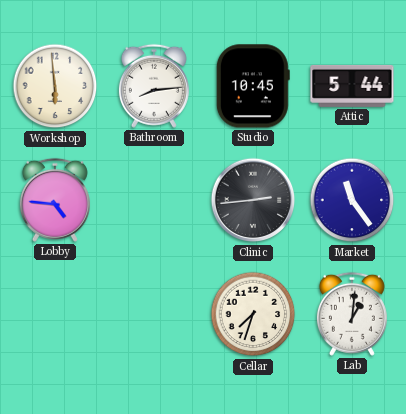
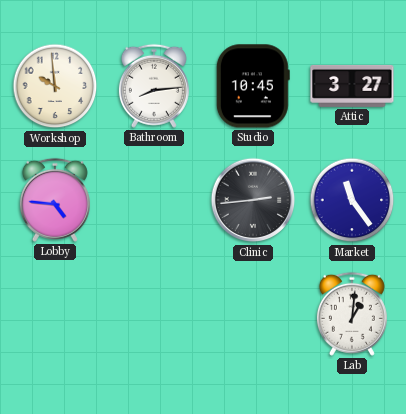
Workshop: 5:59 -> 9:59
Attic: 5:44 -> 3:27
Cellar: 7:33 -> none
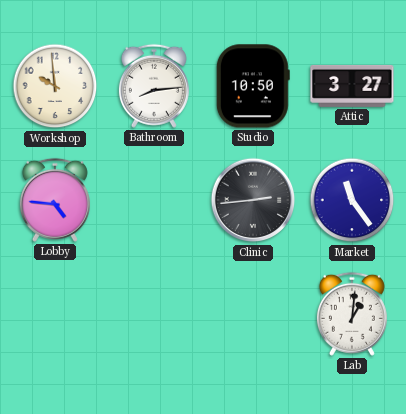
Studio: 10:45 -> 10:50
